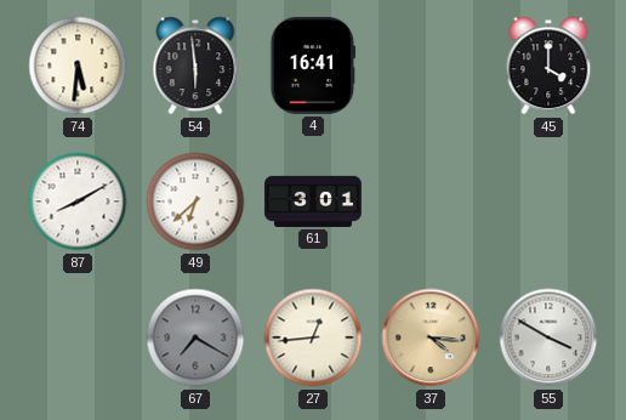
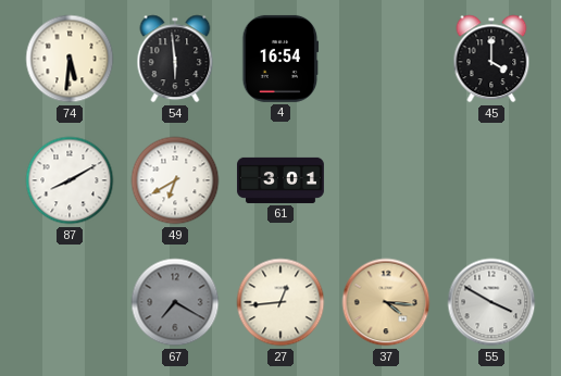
4: 16:41 -> 16:54
49: 6:38 -> 6:40
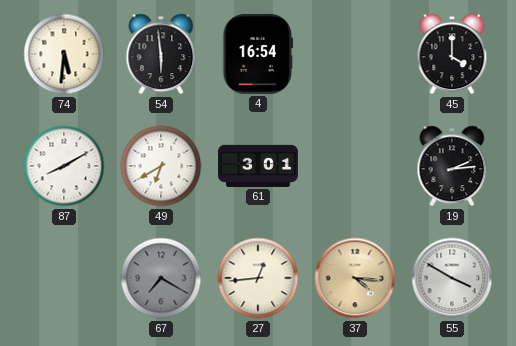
19: none -> 2:14
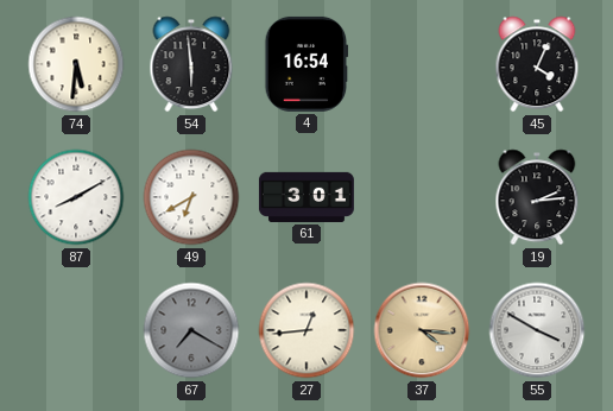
45: 4:00 -> 4:04
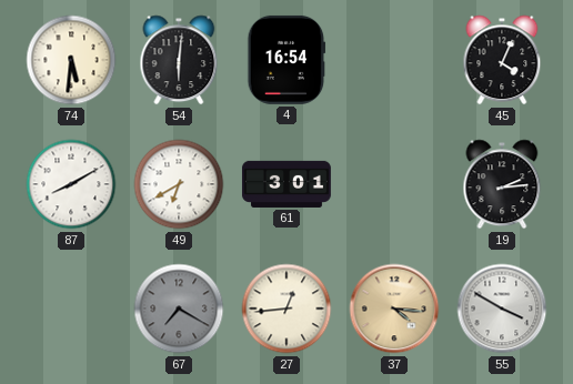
54: 5:59 -> 6:01
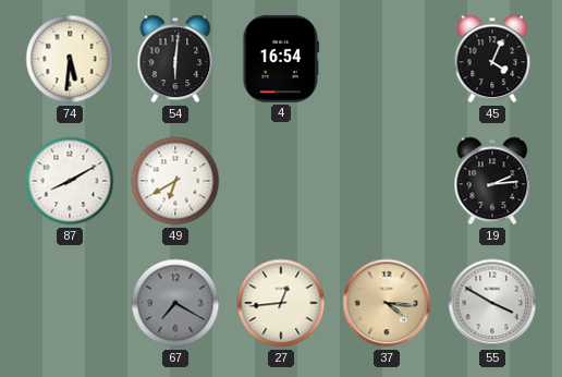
61: 3:01 -> none
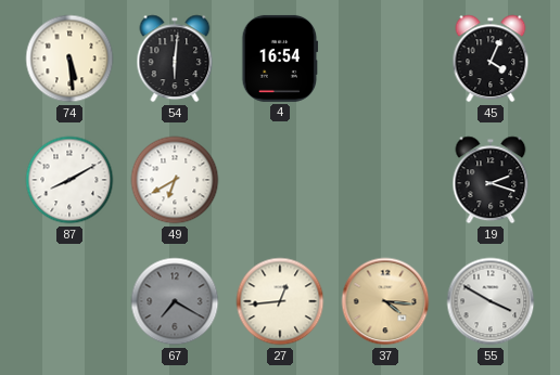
74: 5:31 -> 5:29
19: 2:14 -> 2:18
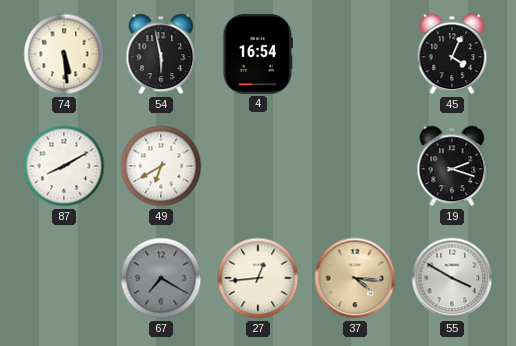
54: 6:01 -> 5:58
